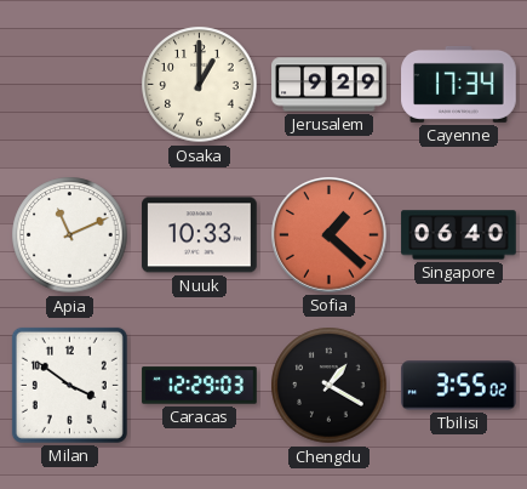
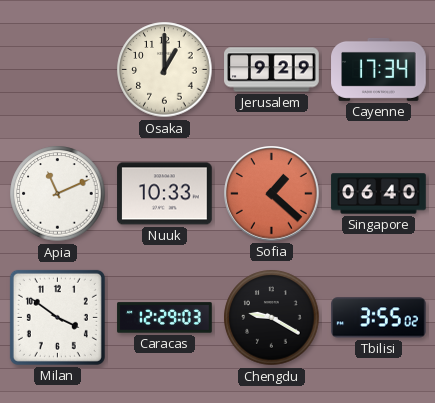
Chengdu: 1:20 -> 9:20
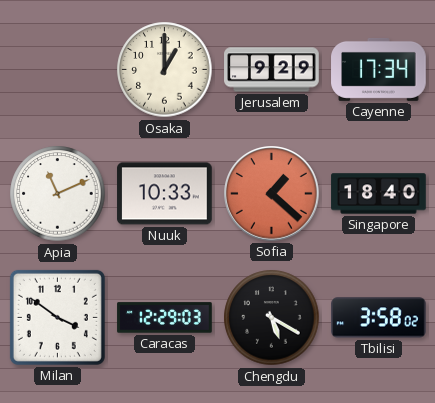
Singapore: 06:40 -> 18:40
Chengdu: 9:20 -> 5:20
Tbilisi: 3:55 -> 3:58
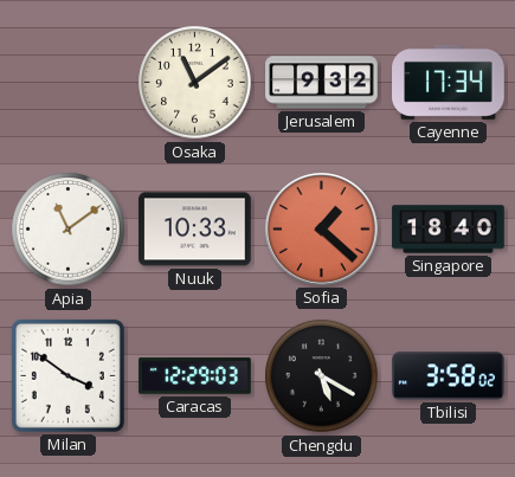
Osaka: 1:00 -> 11:09
Jerusalem: 9:29 -> 9:32
Apia: 11:11 -> 11:09
